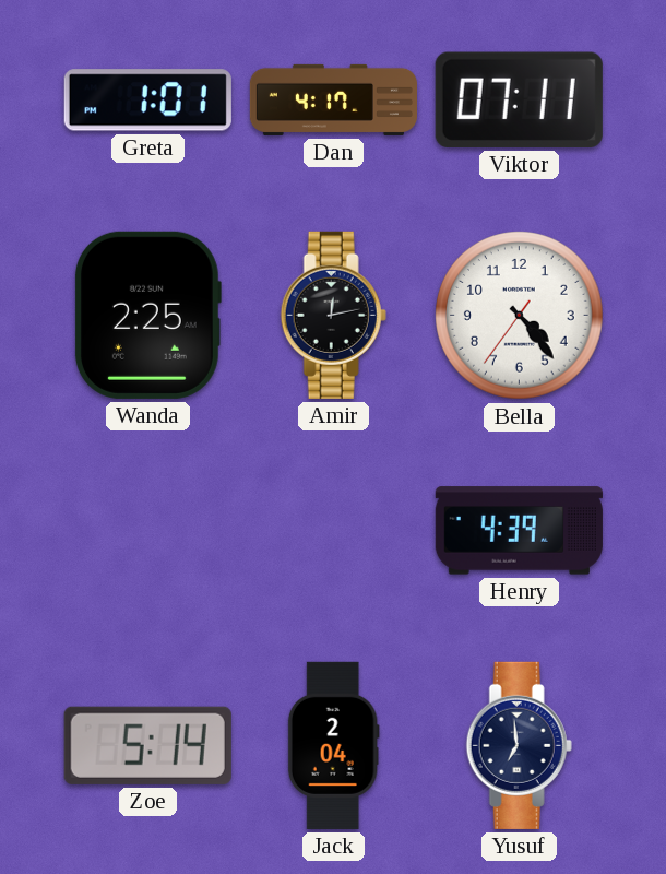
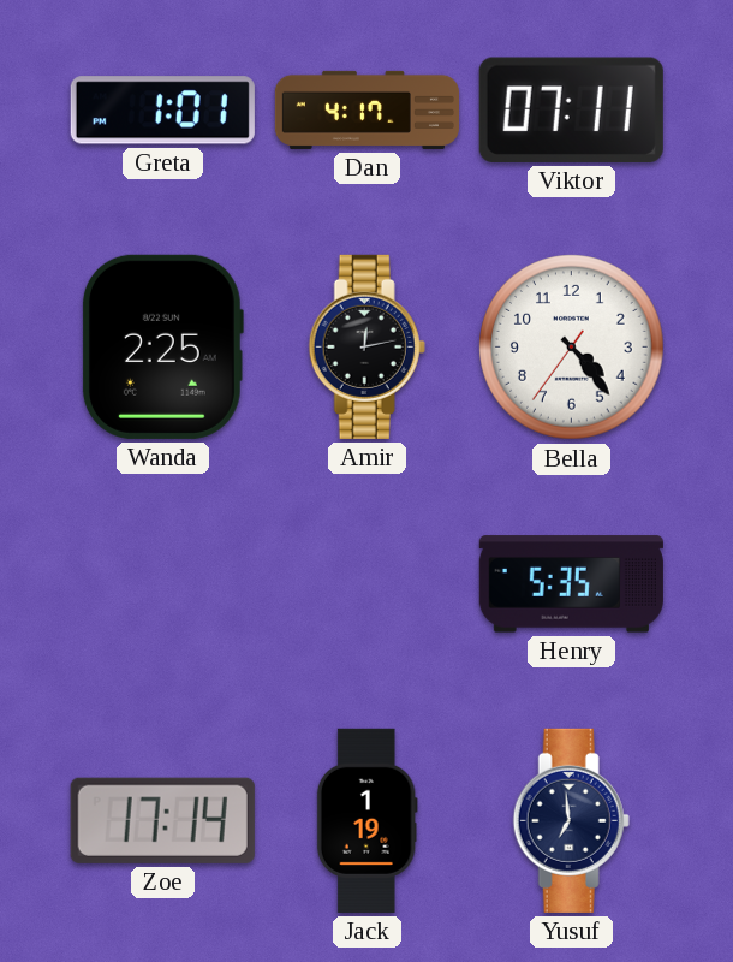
Henry: 4:39 -> 5:35
Zoe: 5:14 -> 17:14
Jack: 2:04 -> 1:19
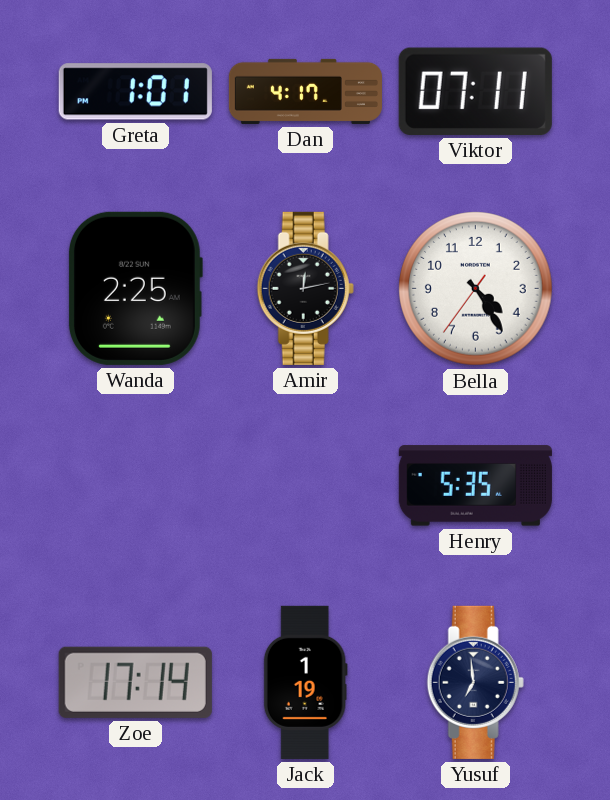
Bella: 4:23 -> 4:24
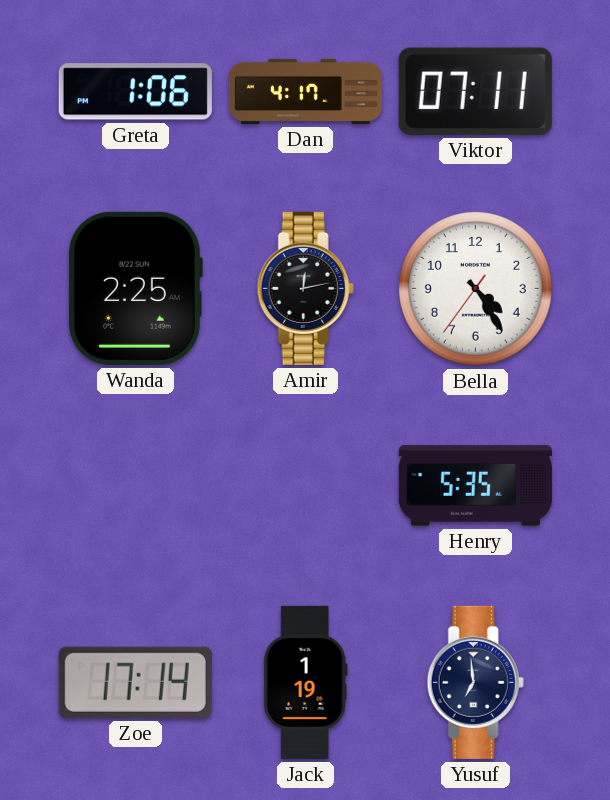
Greta: 1:01 -> 1:06
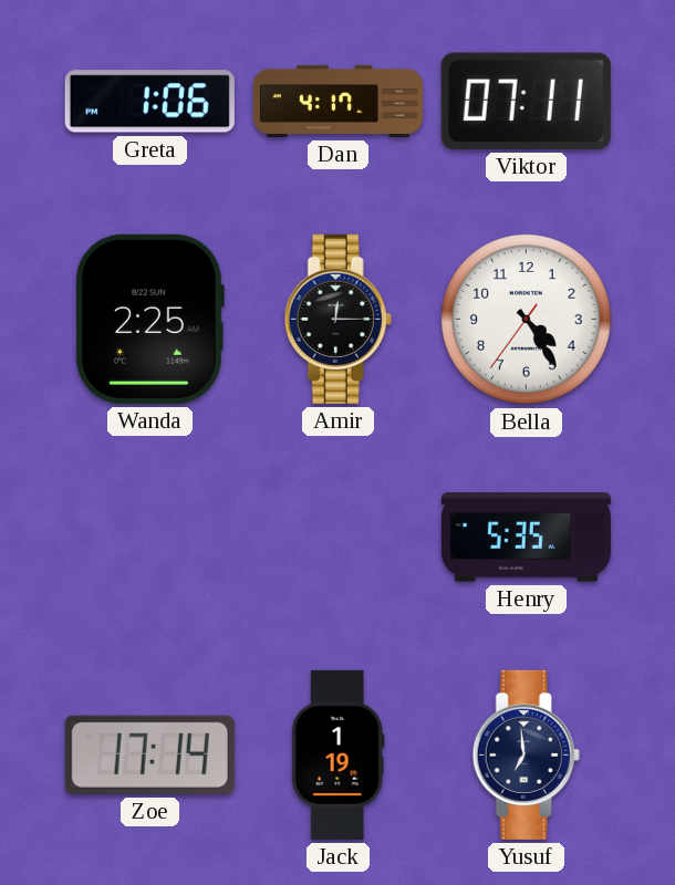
Amir: 12:13 -> 12:15
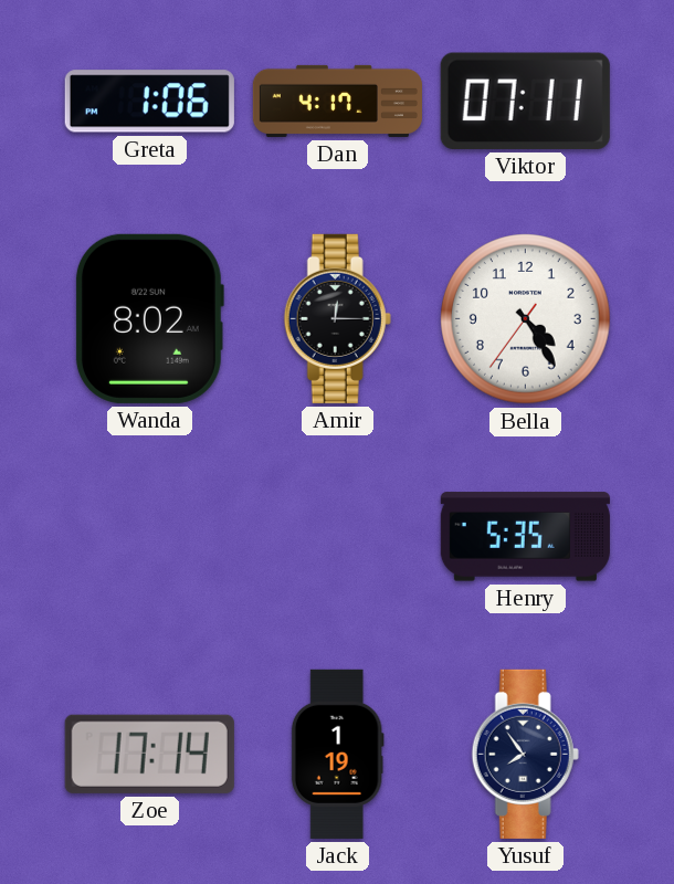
Wanda: 2:25 -> 8:02
Yusuf: 6:59 -> 7:54
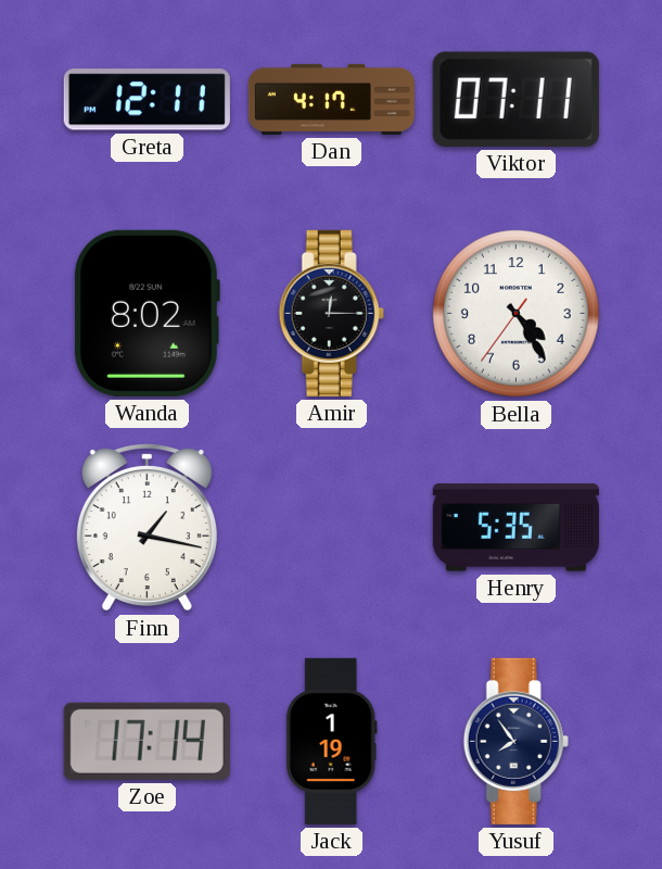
Greta: 1:06 -> 12:11
Finn: none -> 1:17
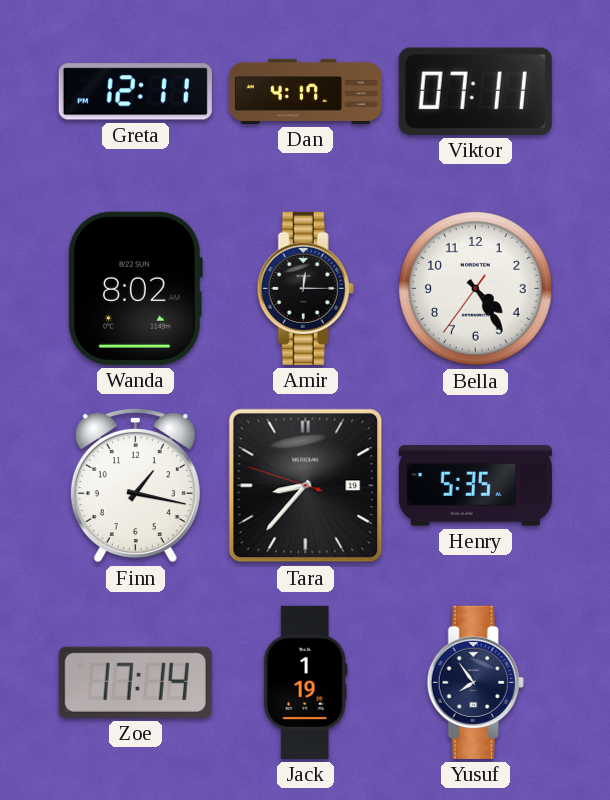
Tara: none -> 8:36
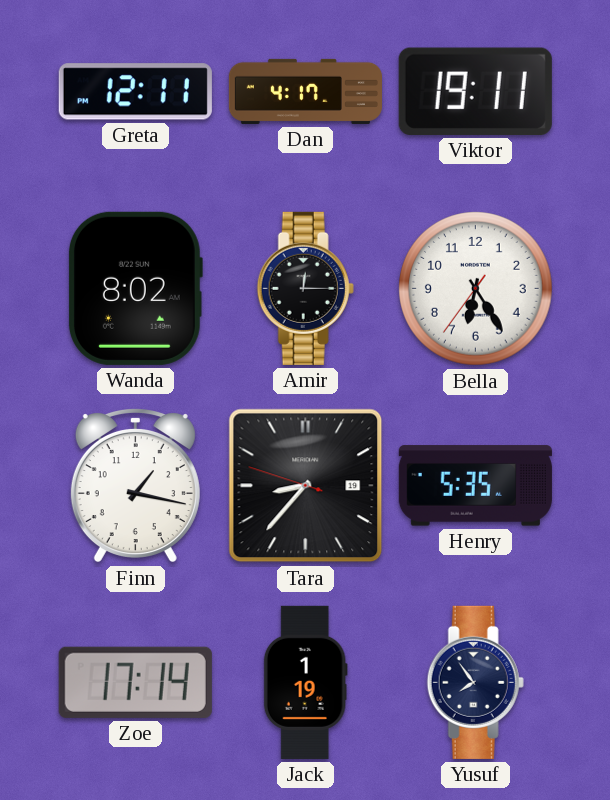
Viktor: 07:11 -> 19:11
Bella: 4:24 -> 6:24
